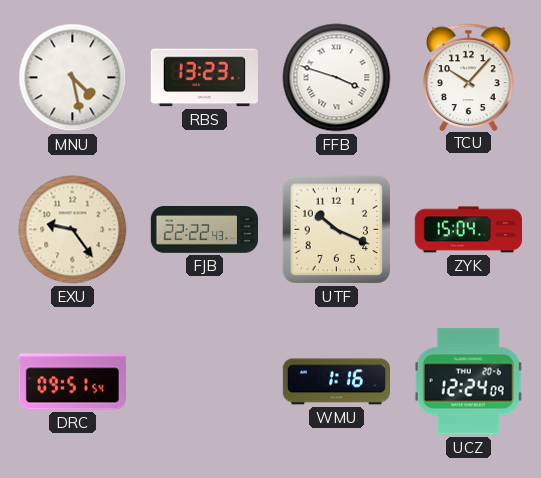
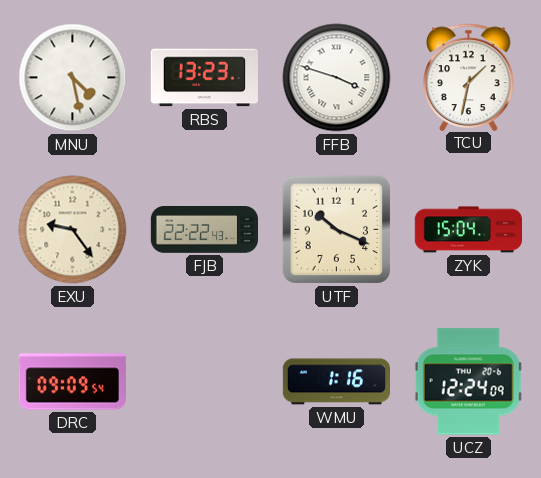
TCU: 10:07 -> 1:32
DRC: 09:51 -> 09:09
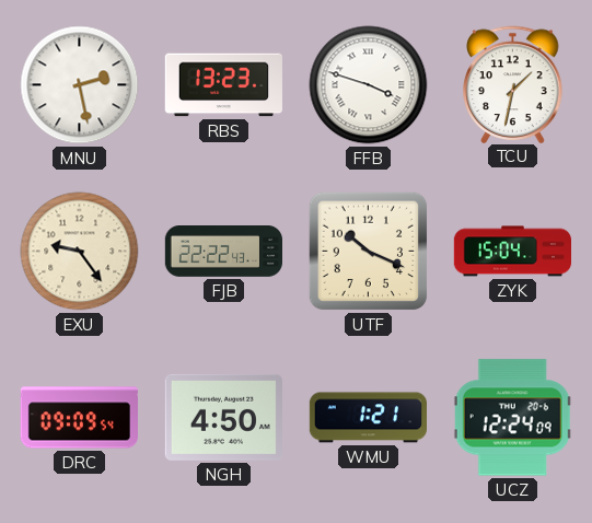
MNU: 4:28 -> 2:28
NGH: none -> 4:50
WMU: 1:16 -> 1:21
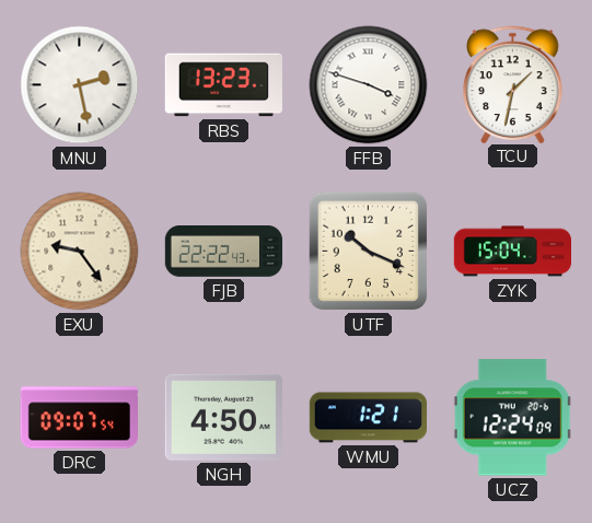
DRC: 09:09 -> 09:07
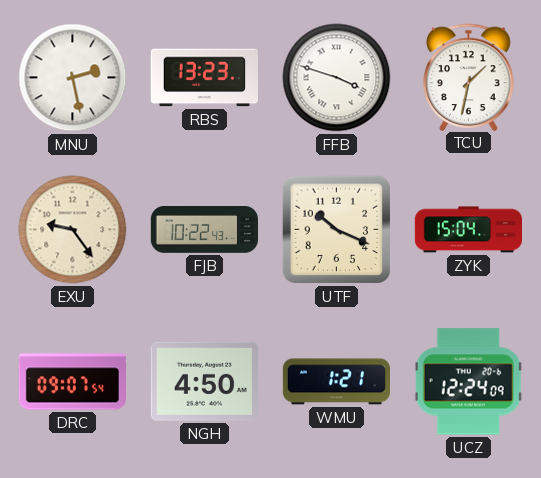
FJB: 22:22 -> 10:22
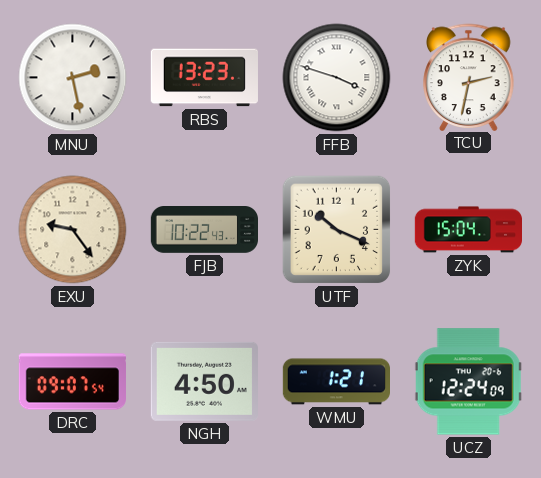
TCU: 1:32 -> 2:32
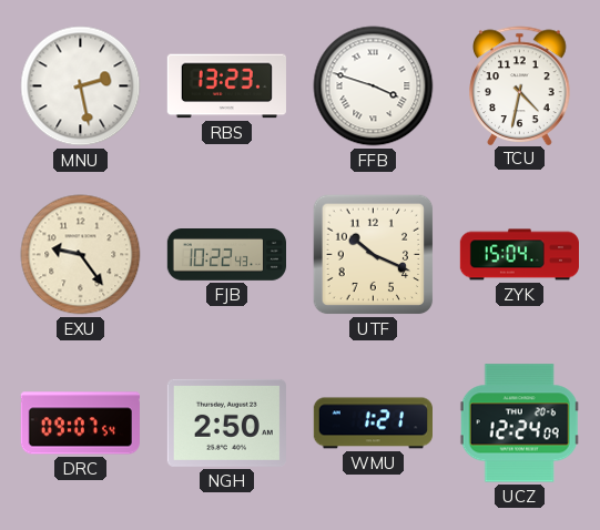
TCU: 2:32 -> 4:32
NGH: 4:50 -> 2:50
